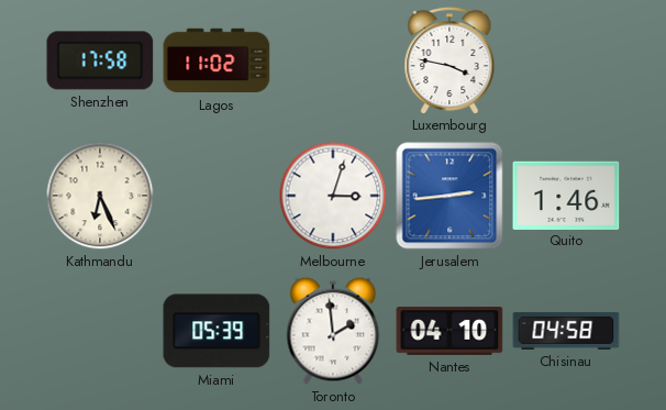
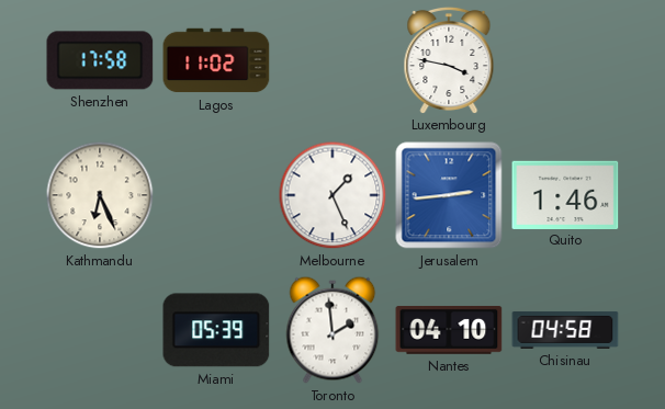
Melbourne: 3:03 -> 1:26
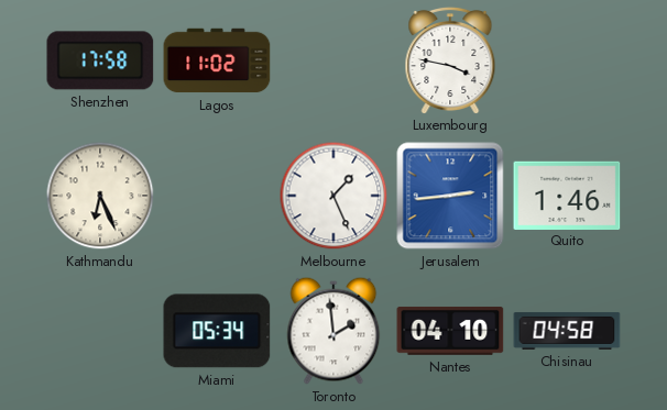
Miami: 05:39 -> 05:34
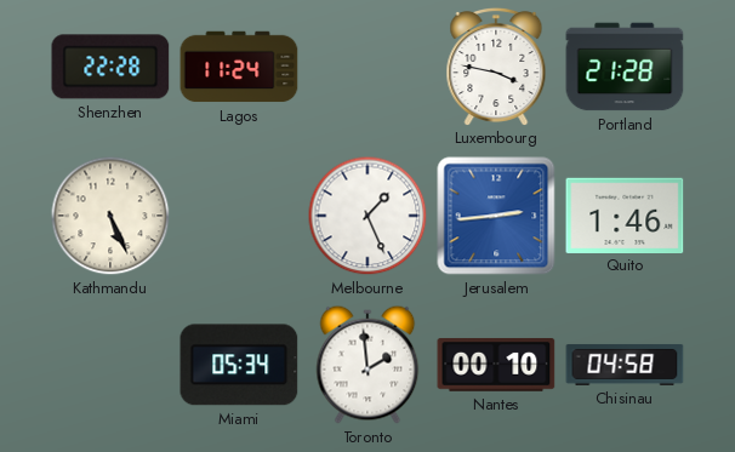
Shenzhen: 17:58 -> 22:28
Lagos: 11:02 -> 11:24
Portland: none -> 21:28
Kathmandu: 6:26 -> 5:26
Nantes: 04:10 -> 00:10
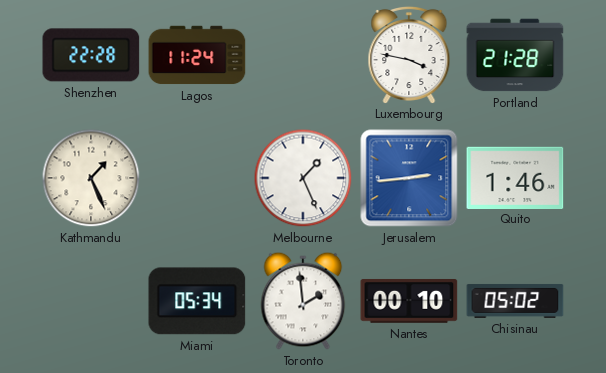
Kathmandu: 5:26 -> 1:26
Chisinau: 04:58 -> 05:02
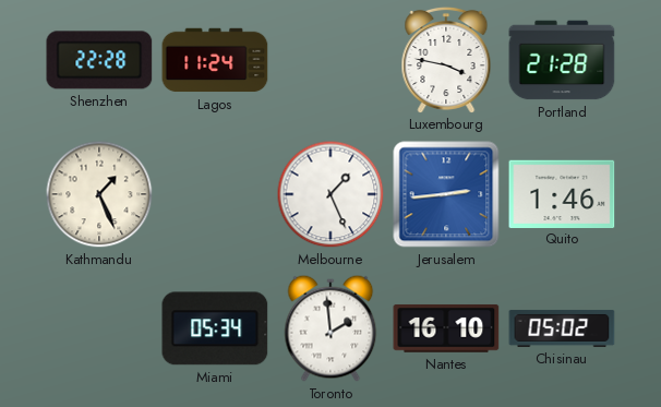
Nantes: 00:10 -> 16:10
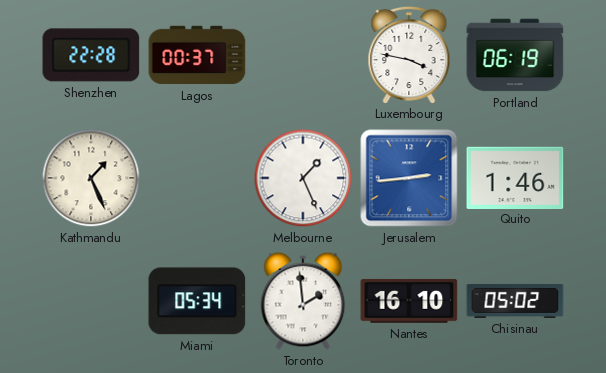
Lagos: 11:24 -> 00:37
Portland: 21:28 -> 06:19
